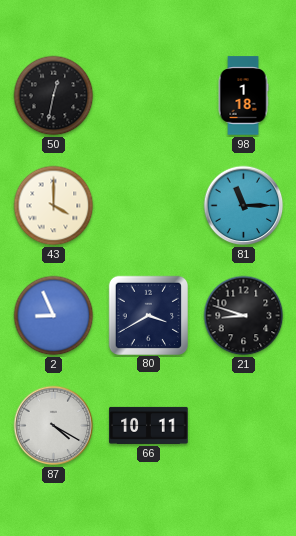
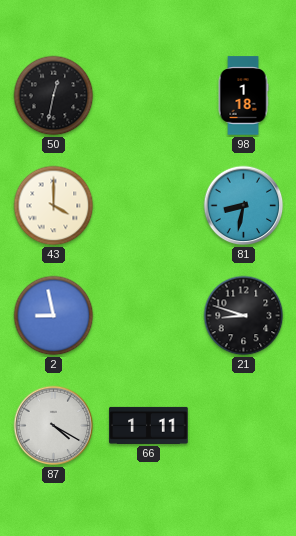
81: 11:15 -> 8:32
2: 8:56 -> 8:58
80: 3:40 -> none
66: 10:11 -> 1:11
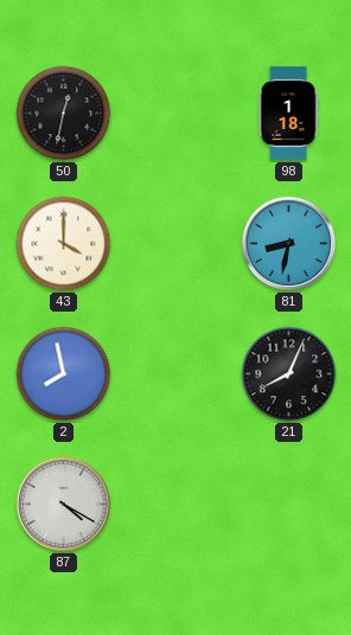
2: 8:58 -> 7:58
21: 8:48 -> 8:04
66: 1:11 -> none
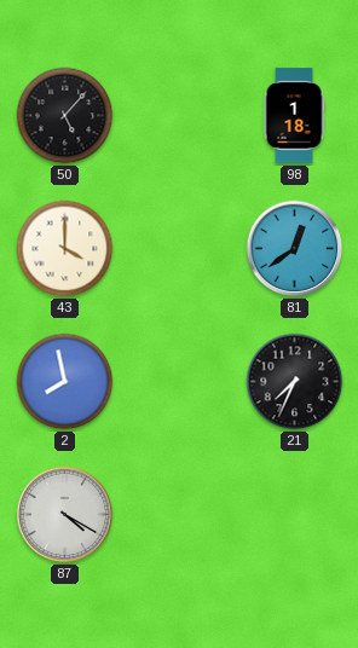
50: 12:32 -> 5:07
81: 8:32 -> 12:39
21: 8:04 -> 7:34
